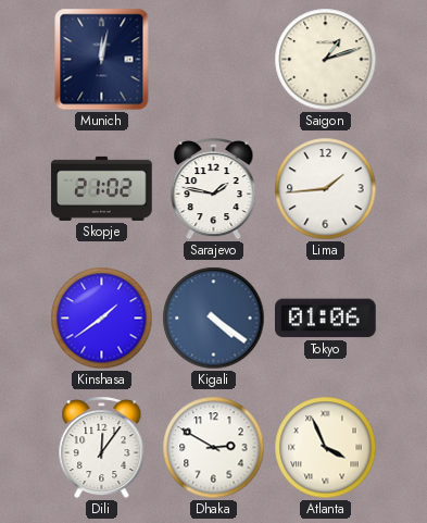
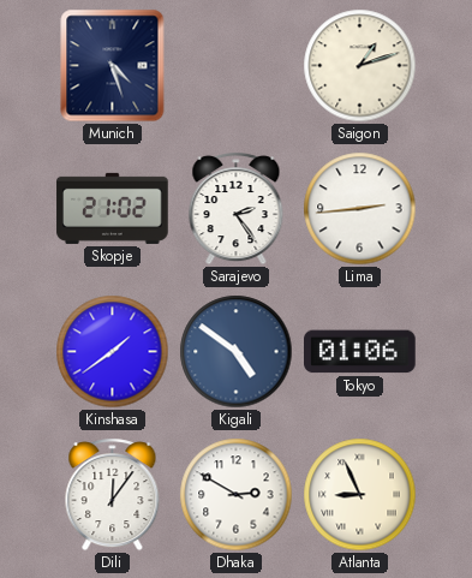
Munich: 12:02 -> 4:27
Sarajevo: 1:47 -> 2:24
Lima: 1:44 -> 2:44
Kigali: 4:21 -> 4:51
Atlanta: 3:56 -> 8:56
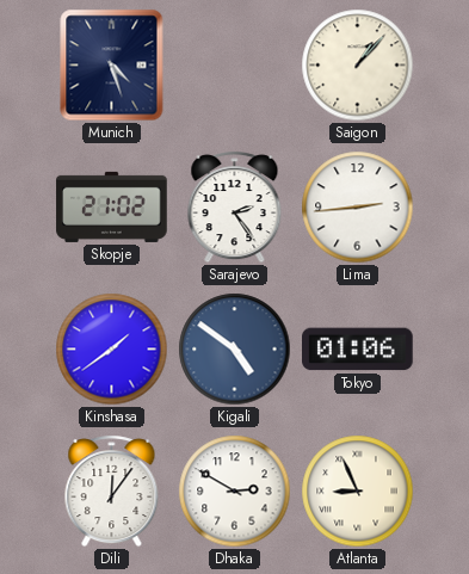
Saigon: 1:12 -> 1:07
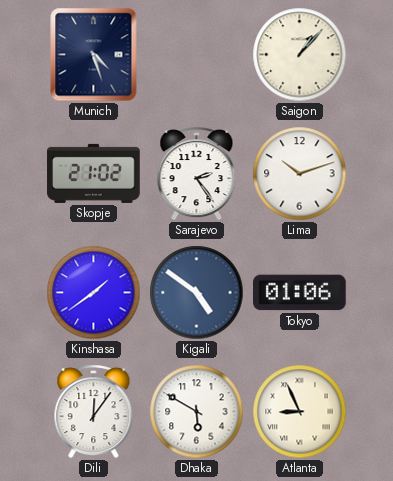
Lima: 2:44 -> 10:12
Dhaka: 2:50 -> 5:50
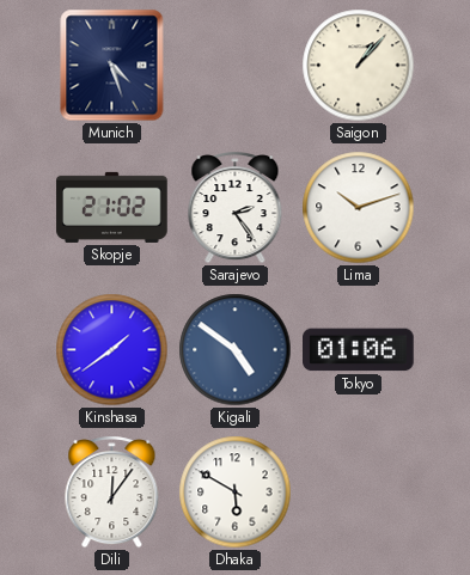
Atlanta: 8:56 -> none
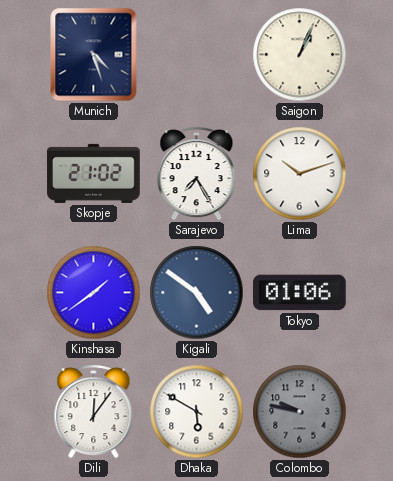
Saigon: 1:07 -> 1:04
Sarajevo: 2:24 -> 7:25
Colombo: none -> 9:47
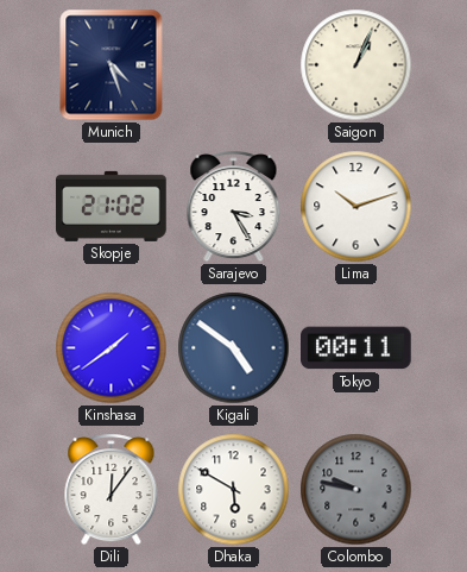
Sarajevo: 7:25 -> 3:25
Tokyo: 01:06 -> 00:11
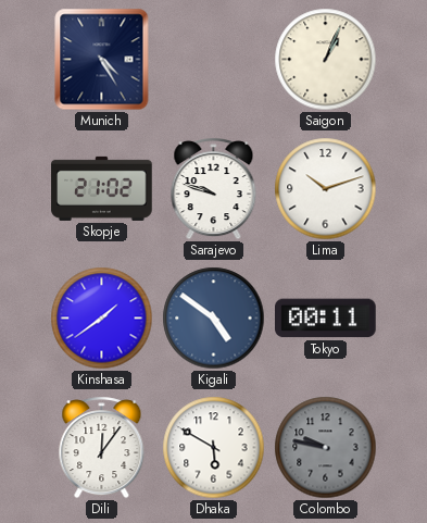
Munich: 4:27 -> 4:25
Sarajevo: 3:25 -> 9:48
